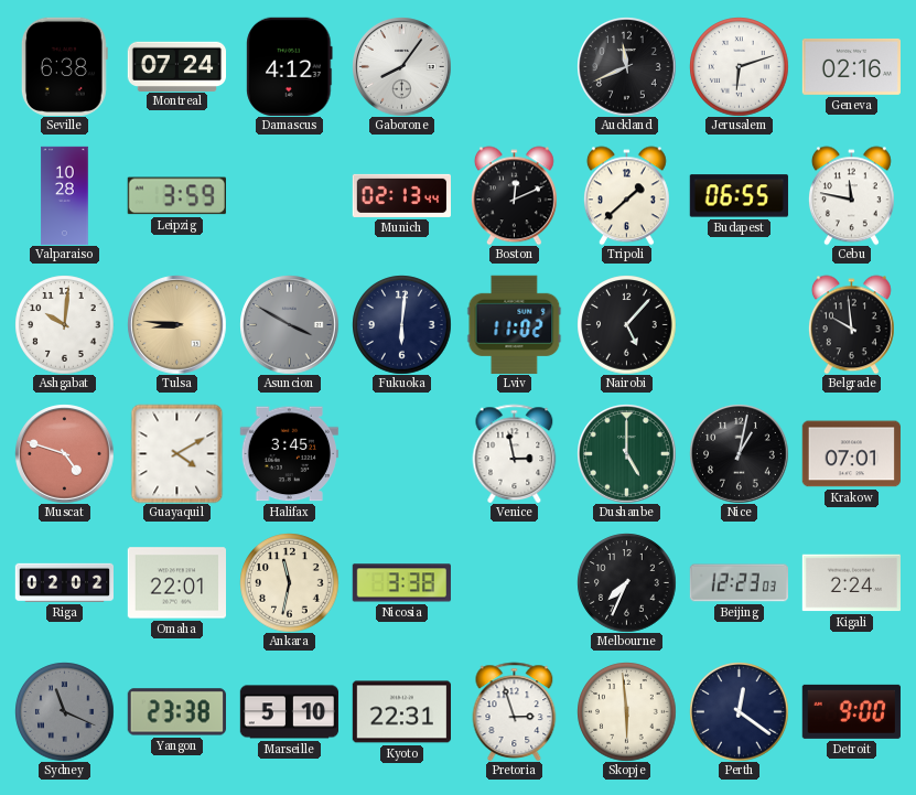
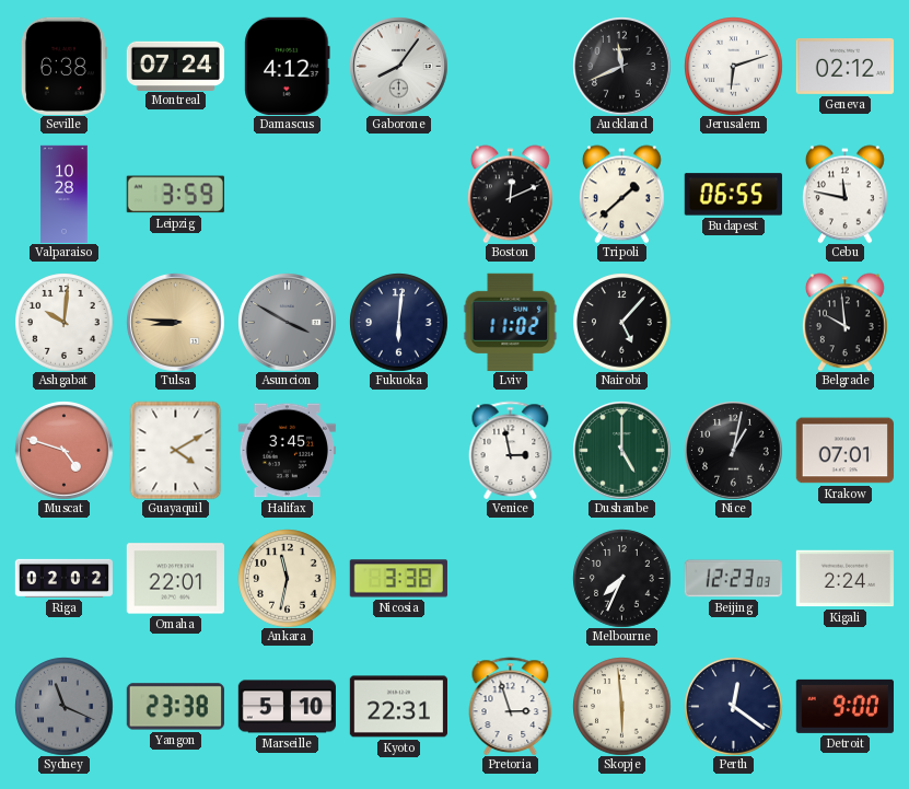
Geneva: 02:16 -> 02:12
Munich: 02:13 -> none
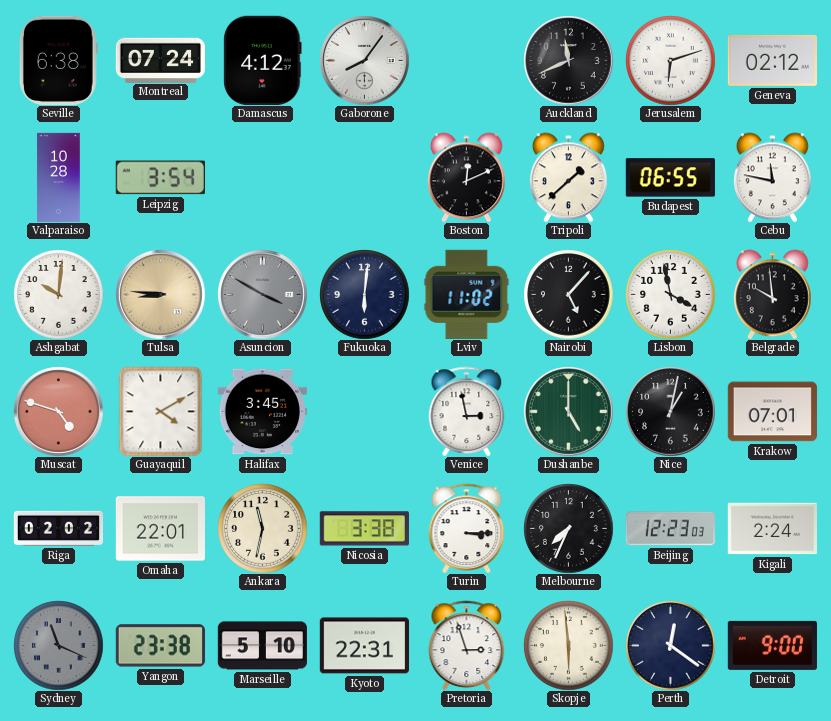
Leipzig: 3:59 -> 3:54
Lisbon: none -> 3:58
Turin: none -> 3:15
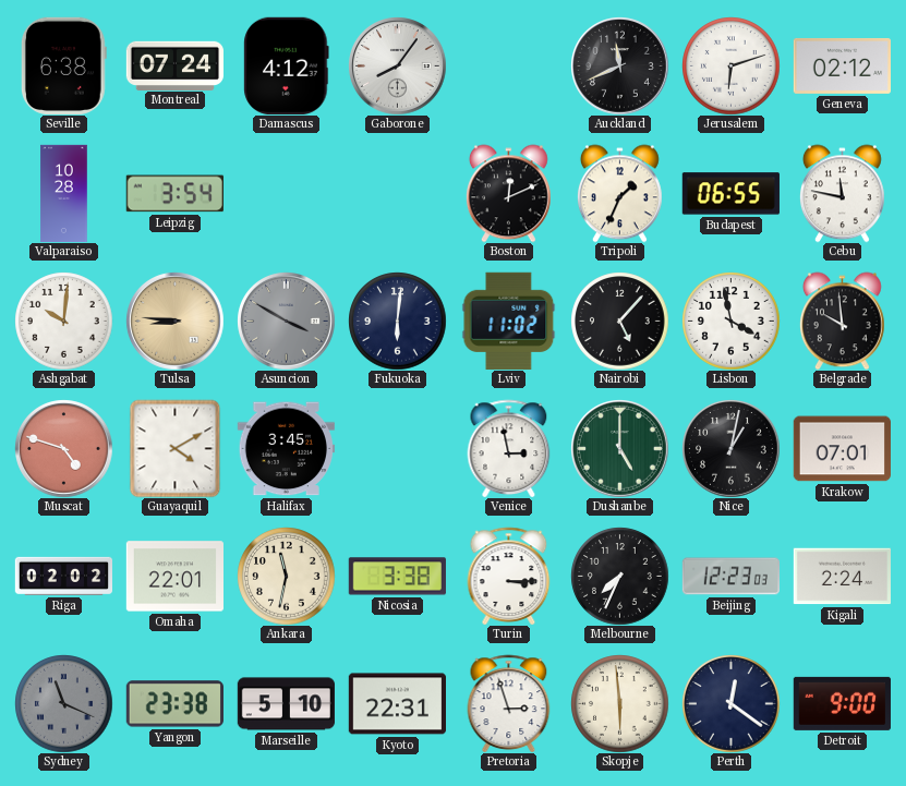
Tripoli: 1:38 -> 1:34
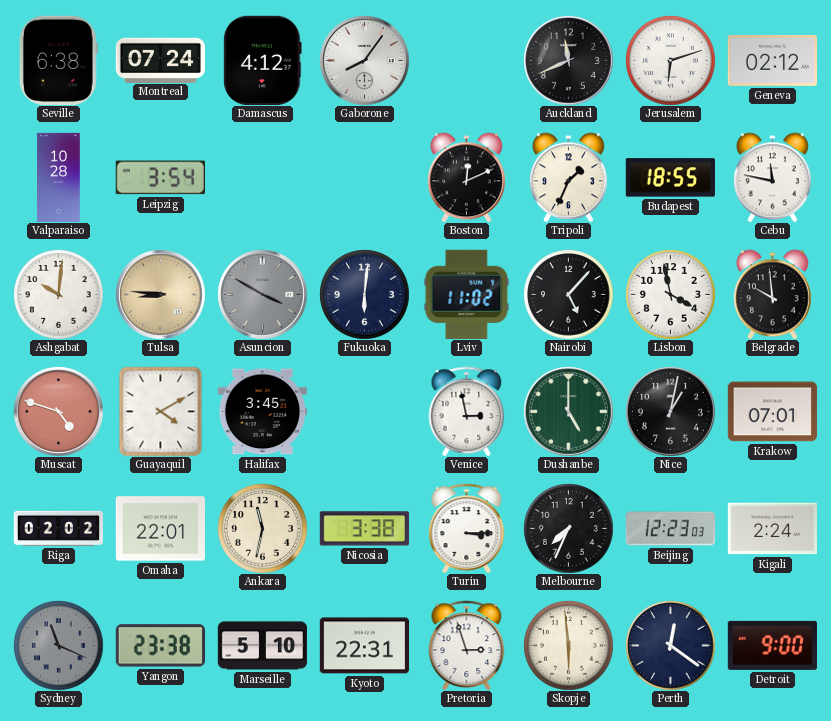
Budapest: 06:55 -> 18:55
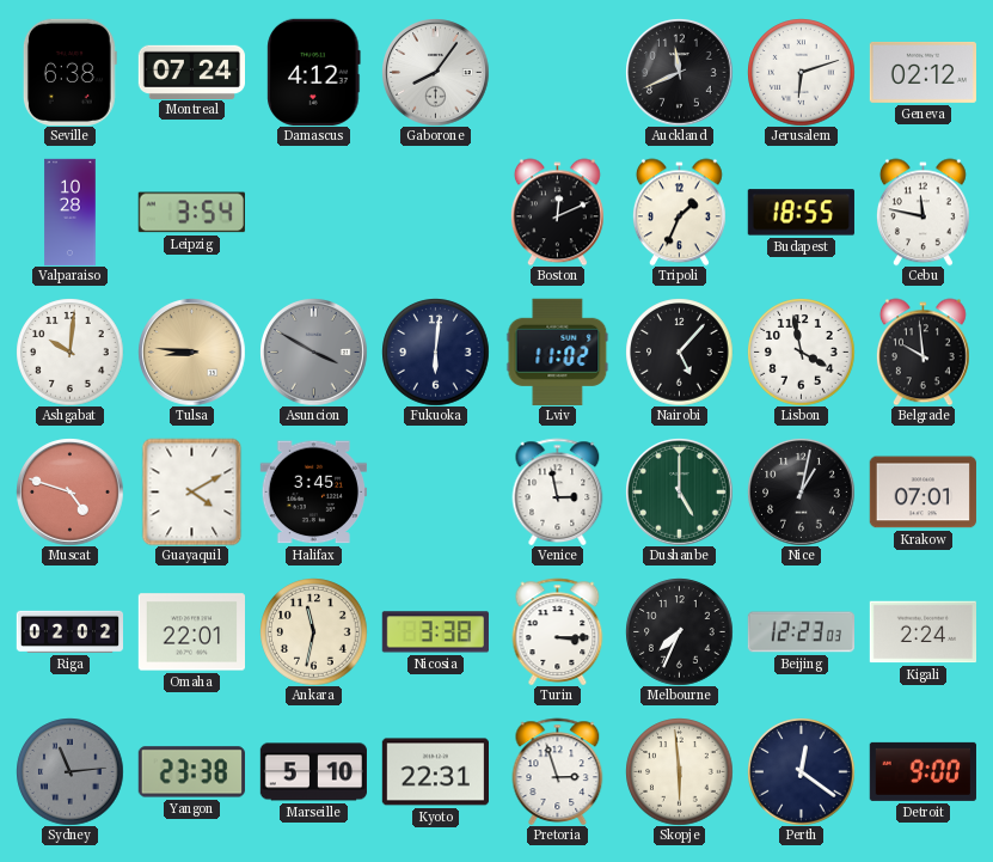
Sydney: 11:19 -> 11:14
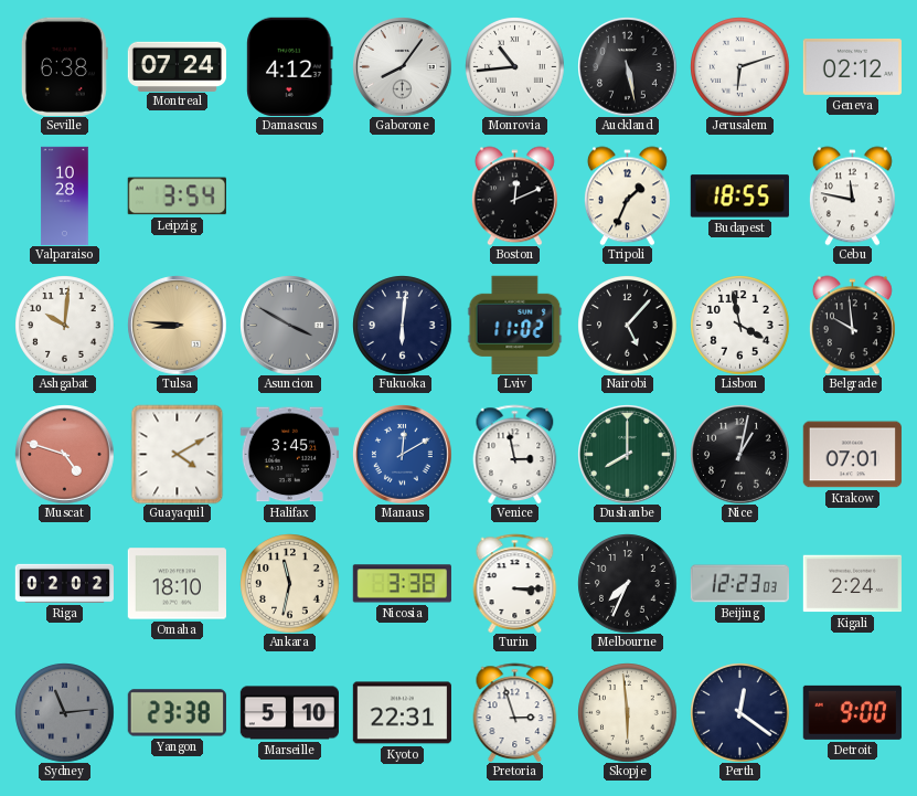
Monrovia: none -> 10:44
Auckland: 11:41 -> 5:28
Manaus: none -> 12:10
Dushanbe: 5:00 -> 8:00
Omaha: 22:01 -> 18:10
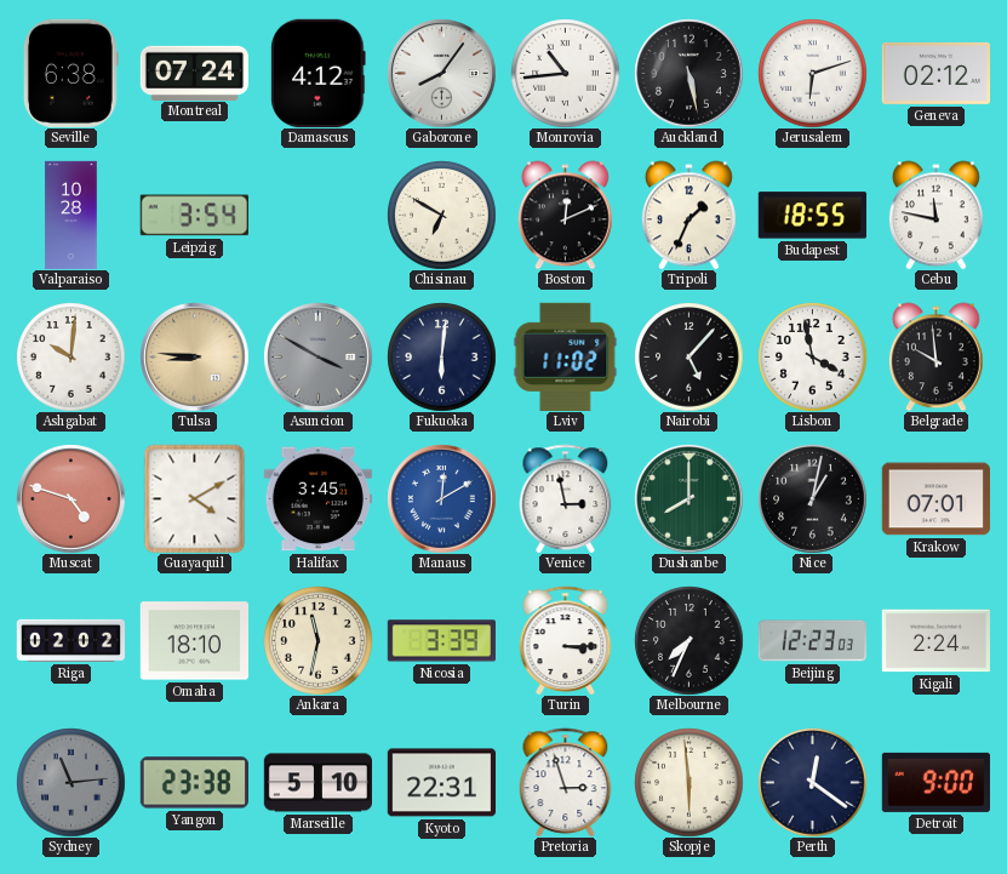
Chisinau: none -> 6:50
Nicosia: 3:38 -> 3:39
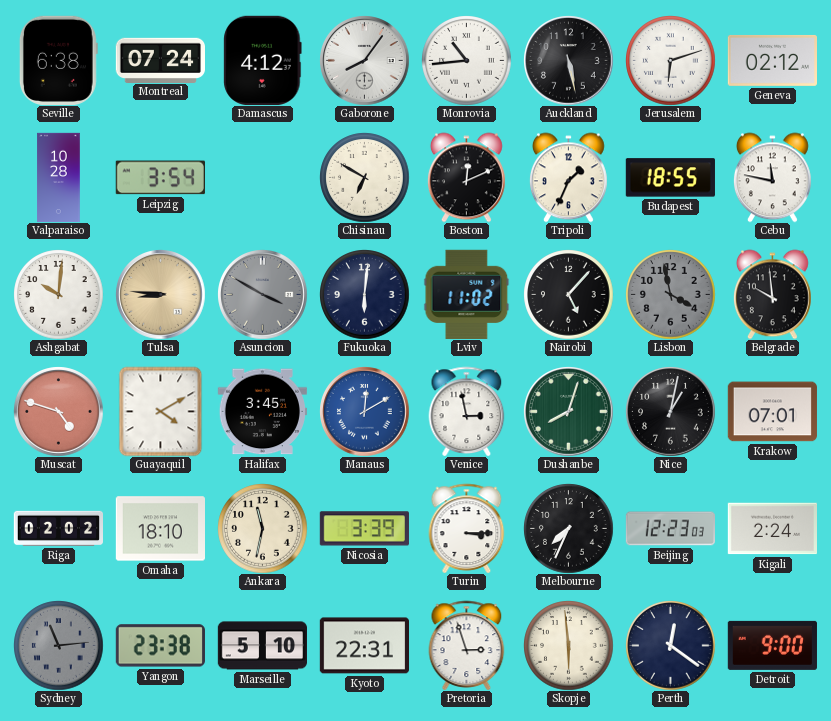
Lisbon dial: white -> grey
Dushanbe: 8:00 -> 8:03
